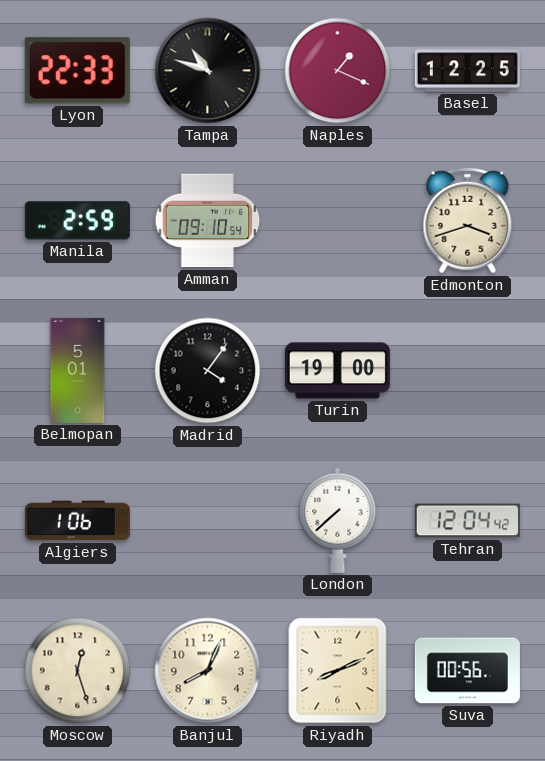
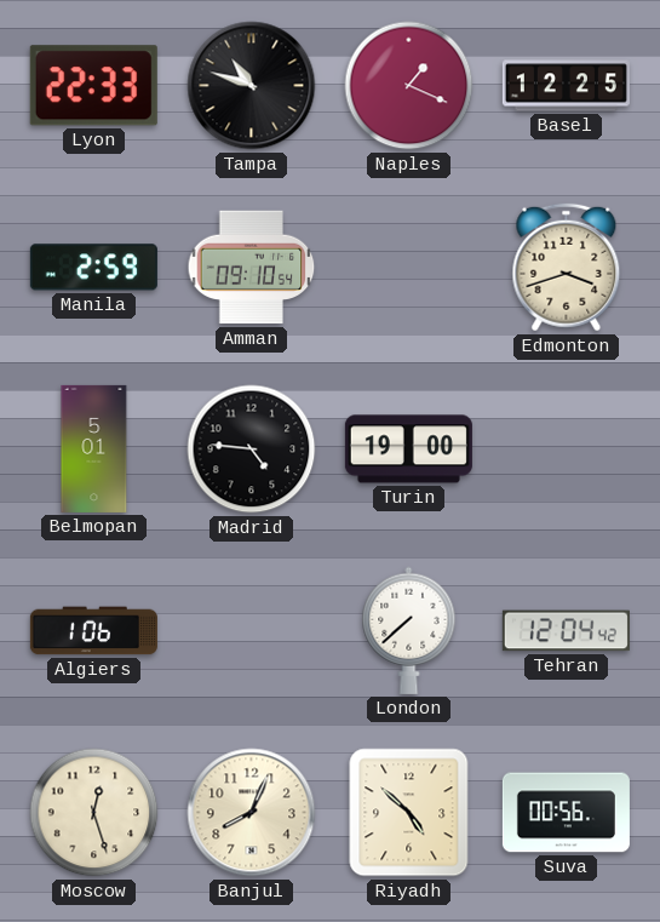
Madrid: 4:06 -> 4:46
Riyadh: 8:11 -> 4:52
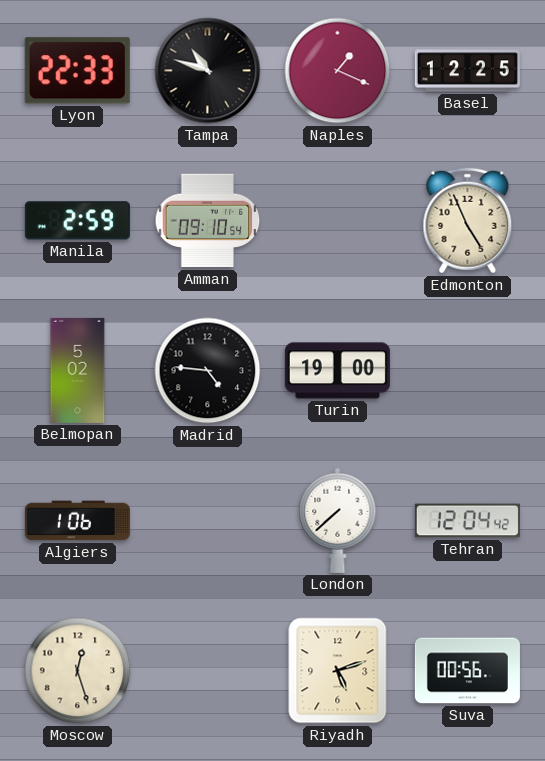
Edmonton: 3:42 -> 4:56
Belmopan: 5:01 -> 5:02
Banjul: 8:04 -> none
Riyadh: 4:52 -> 5:12
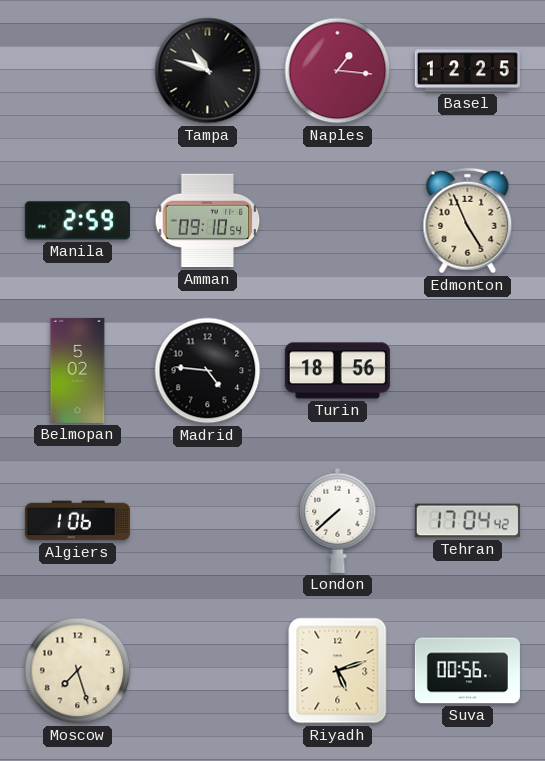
Lyon: 22:33 -> none
Naples: 1:19 -> 1:16
Turin: 19:00 -> 18:56
Tehran: 12:04 -> 17:04
Moscow: 12:27 -> 7:27
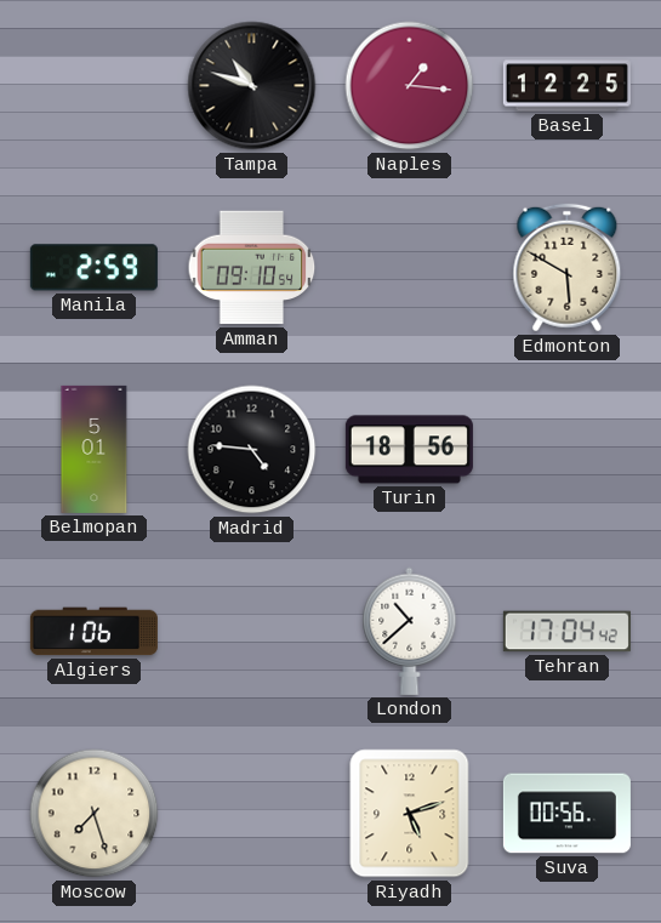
Edmonton: 4:56 -> 5:50
Belmopan: 5:02 -> 5:01
London: 7:38 -> 10:38
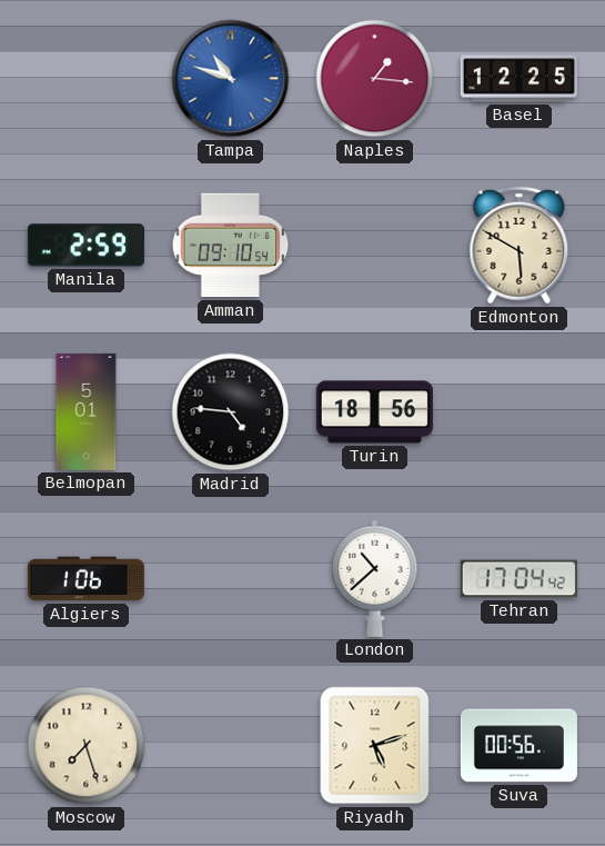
Tampa dial: black -> blue
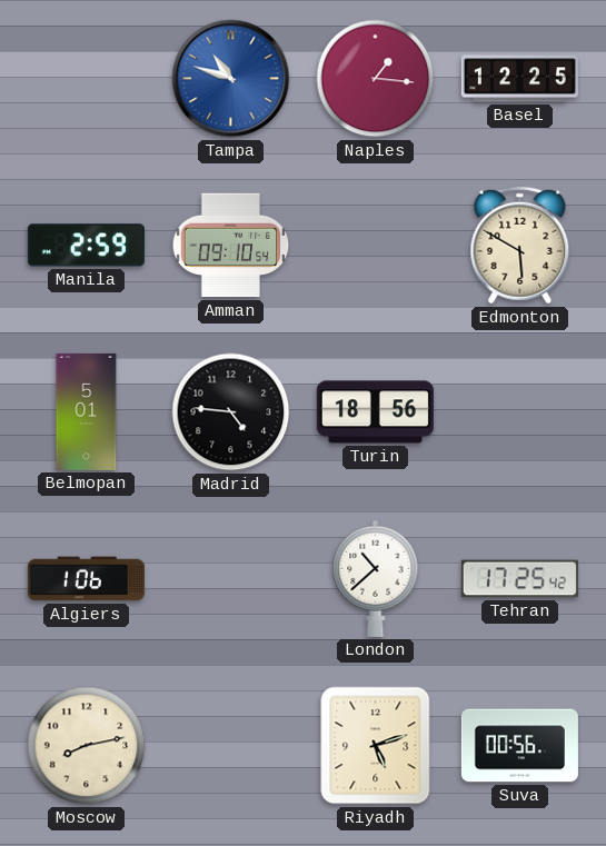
Tehran: 17:04 -> 17:25
Moscow: 7:27 -> 8:13
